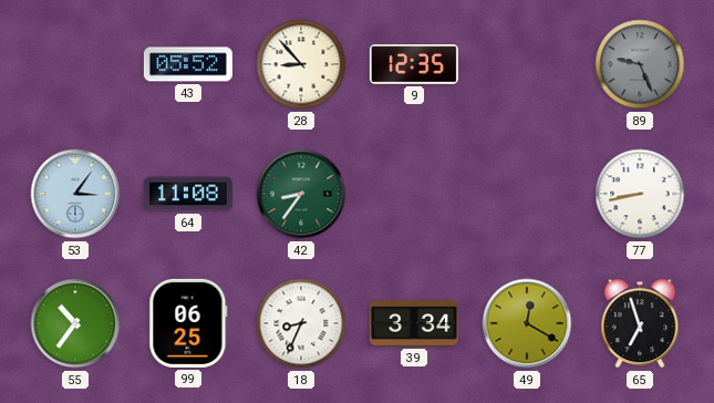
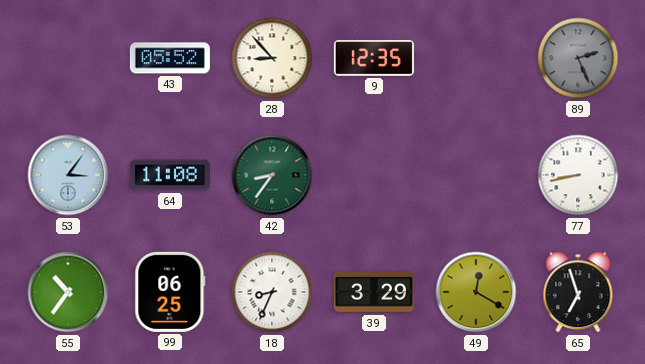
89: 9:26 -> 2:26
39: 3:34 -> 3:29
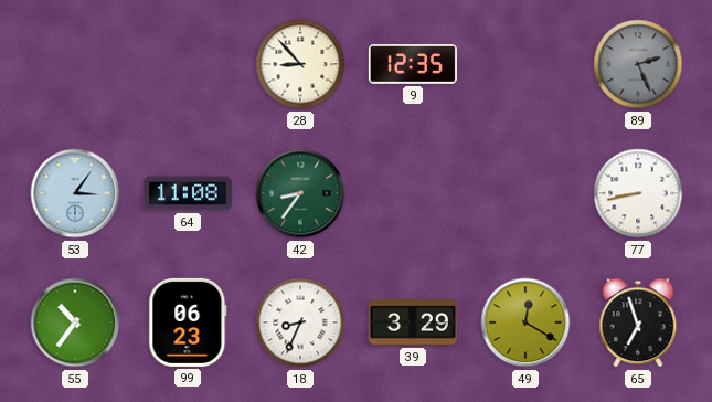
43: 05:52 -> none
99: 06:25 -> 06:23
